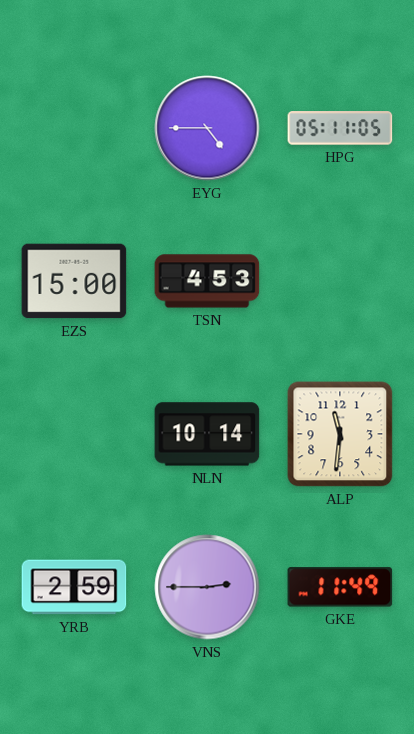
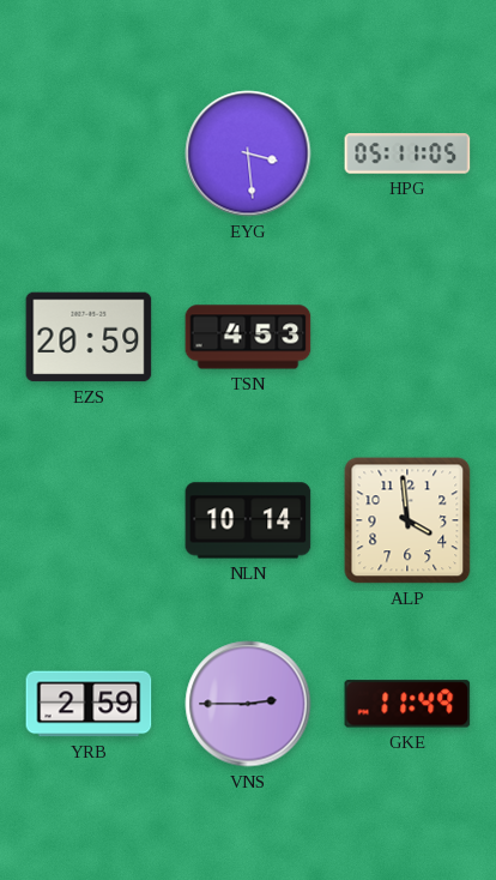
EYG: 4:45 -> 3:29
EZS: 15:00 -> 20:59
ALP: 11:31 -> 3:59
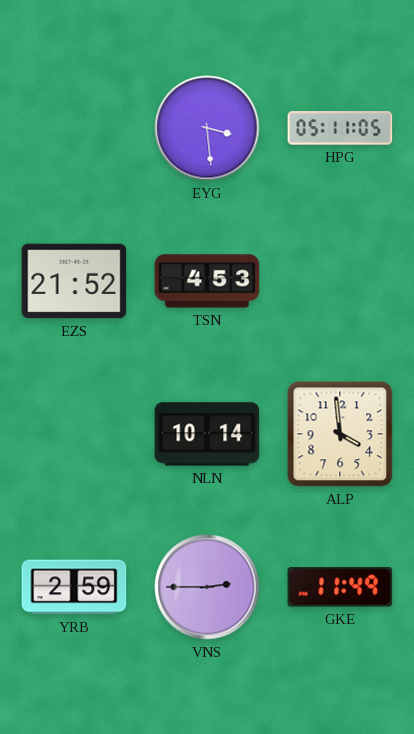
EZS: 20:59 -> 21:52
